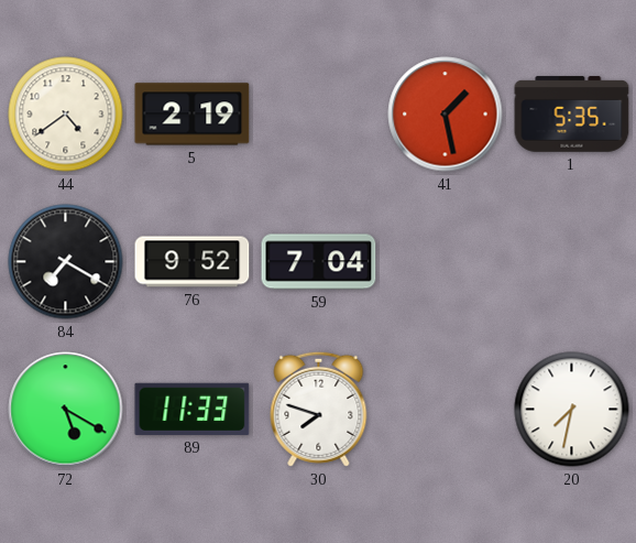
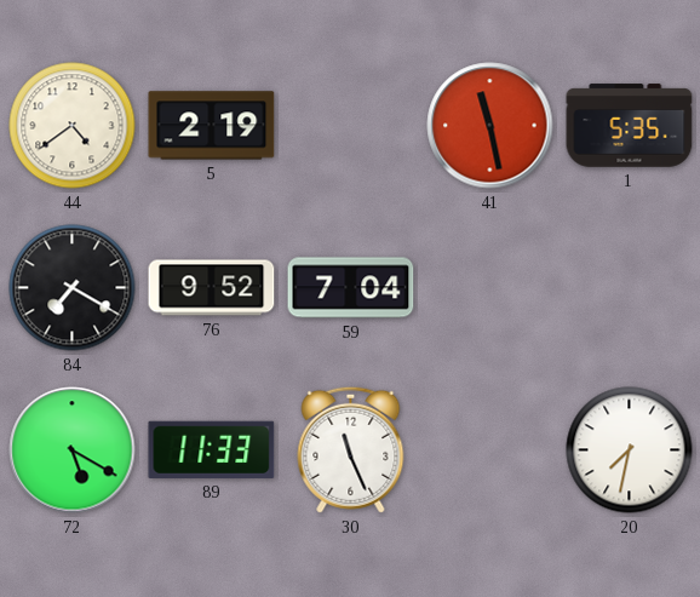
41: 1:28 -> 11:28
30: 7:48 -> 11:26
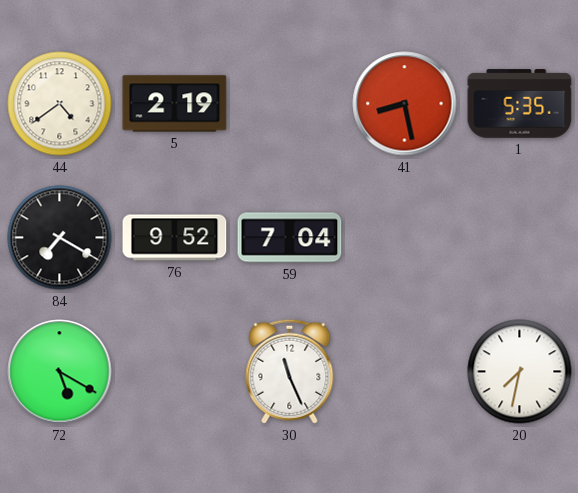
41: 11:28 -> 8:28
89: 11:33 -> none
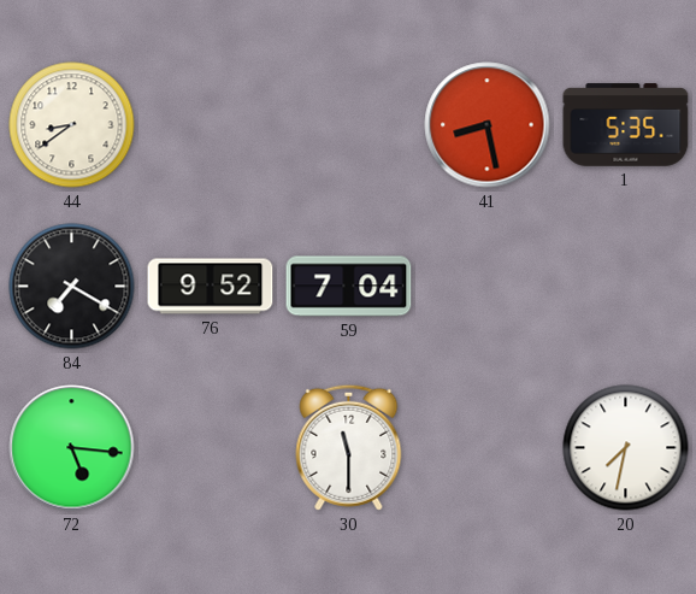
44: 4:39 -> 8:39
5: 2:19 -> none
72: 5:20 -> 5:16
30: 11:26 -> 11:30
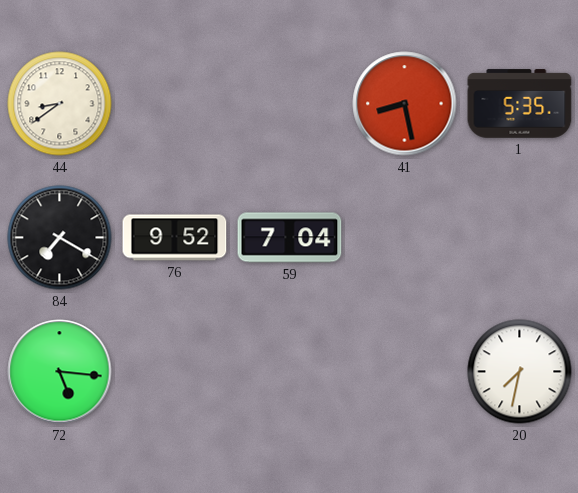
30: 11:30 -> none
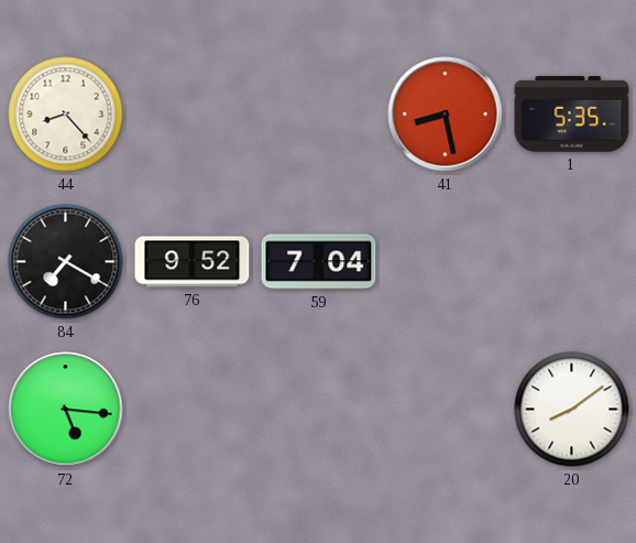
44: 8:39 -> 8:23
20: 7:32 -> 8:09
